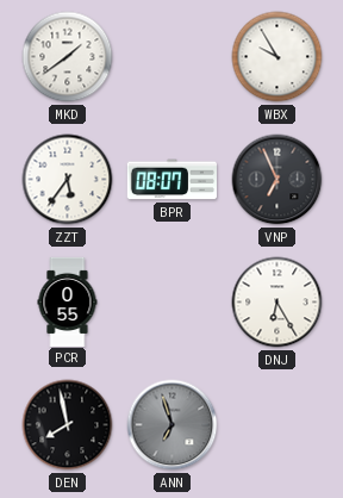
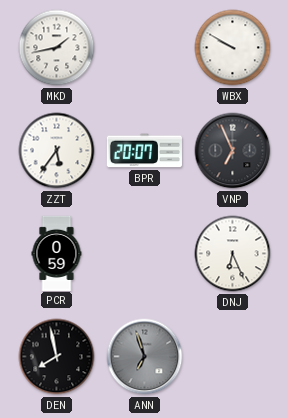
MKD: 1:39 -> 1:43
WBX: 9:55 -> 9:50
BPR: 08:07 -> 20:07
PCR: 0:55 -> 0:59
DNJ: 6:25 -> 6:26
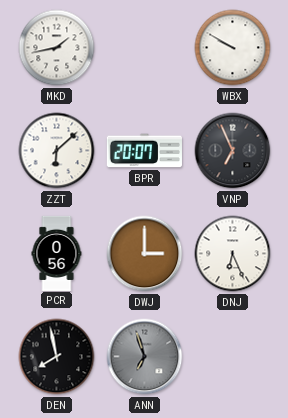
ZZT: 5:36 -> 6:08
PCR: 0:59 -> 0:56
DWJ: none -> 3:00
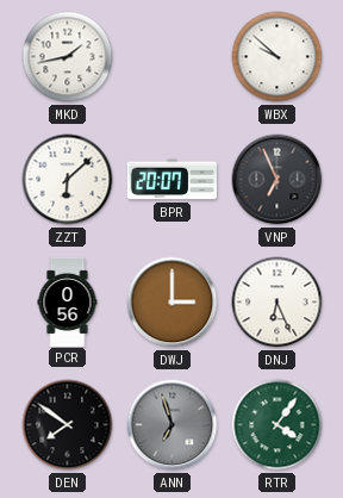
WBX: 9:50 -> 9:52
DEN: 7:58 -> 7:51
RTR: none -> 4:06
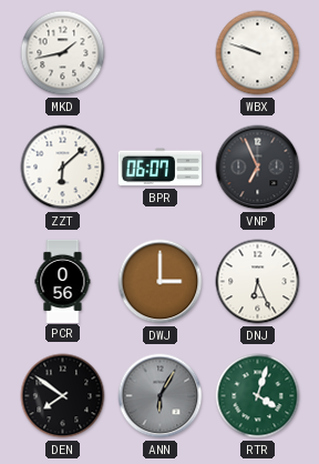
WBX: 9:52 -> 9:48
BPR: 20:07 -> 06:07
ANN: 6:57 -> 6:05
RTR: 4:06 -> 4:03
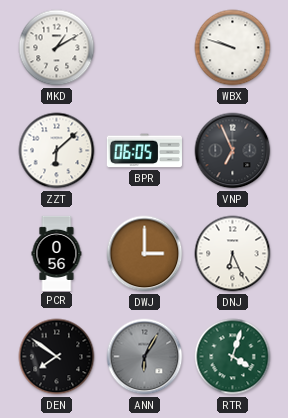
MKD: 1:43 -> 1:10
BPR: 06:07 -> 06:05
